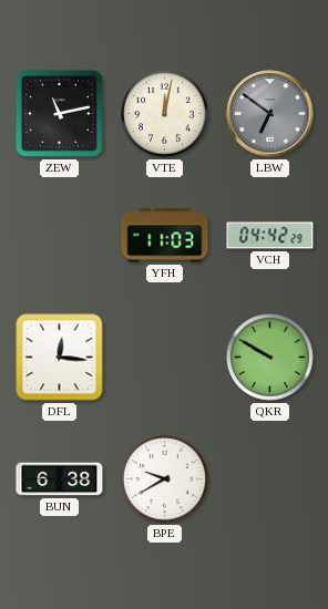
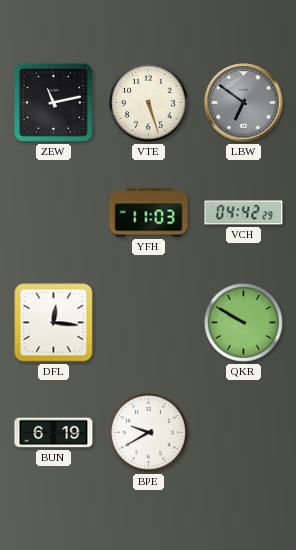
VTE: 12:02 -> 5:27
BUN: 6:38 -> 6:19
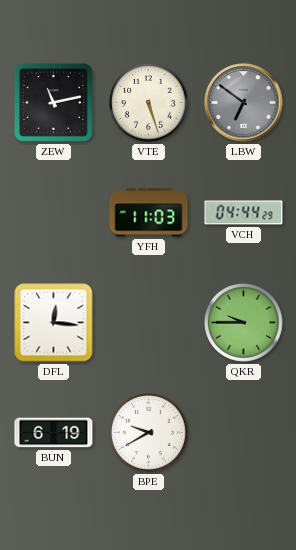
VCH: 04:42 -> 04:44
QKR: 9:50 -> 9:45
